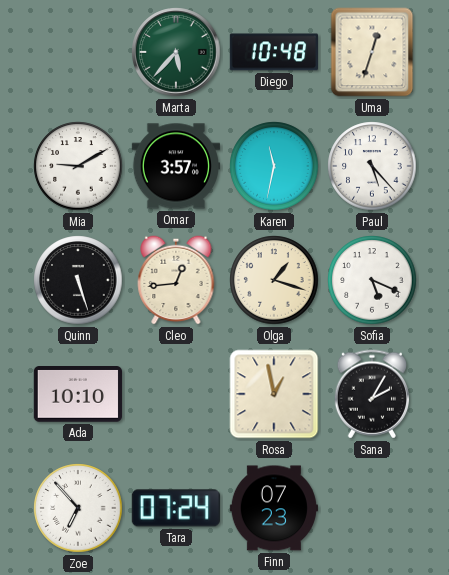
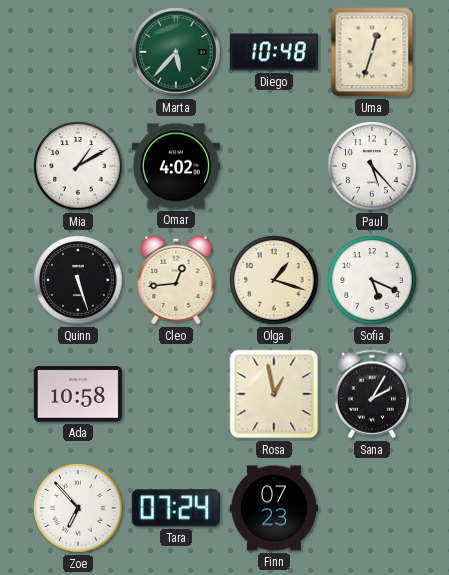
Mia: 9:10 -> 1:10
Omar: 3:57 -> 4:02
Karen: 11:32 -> none
Ada: 10:10 -> 10:58
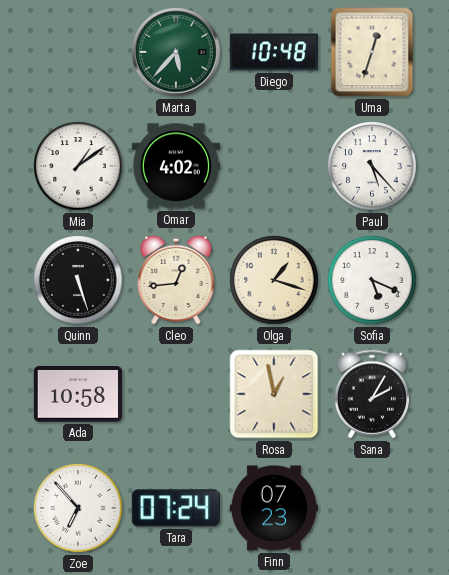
Mia: 1:10 -> 1:09
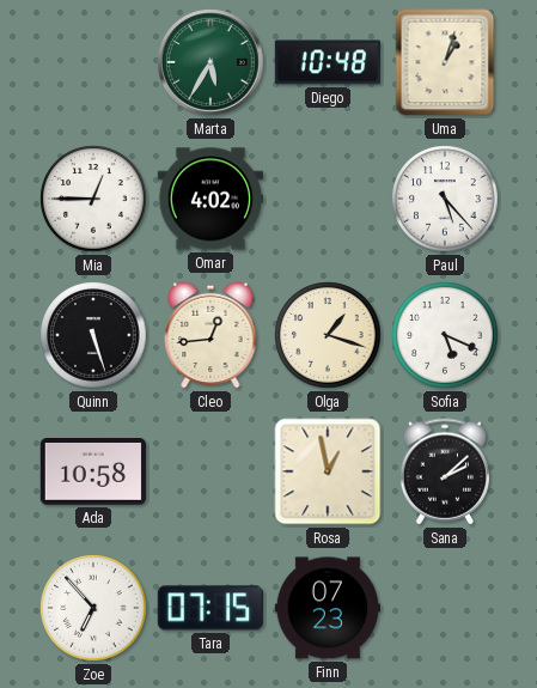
Marta: 5:37 -> 5:35
Uma: 12:33 -> 1:03
Mia: 1:09 -> 12:45
Sana: 2:05 -> 2:08
Tara: 07:24 -> 07:15
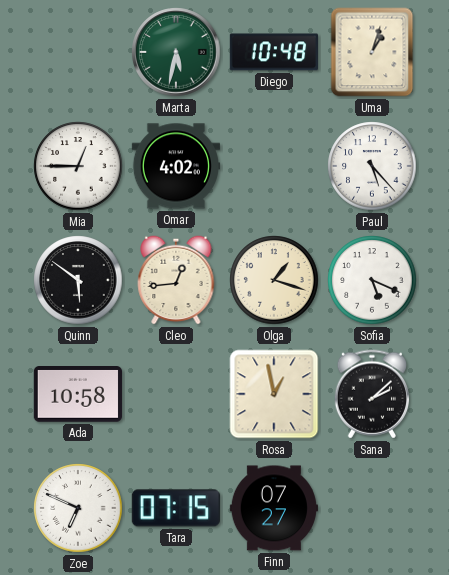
Marta: 5:35 -> 5:32
Quinn: 5:27 -> 5:51
Zoe: 6:53 -> 6:49
Finn: 07:23 -> 07:27
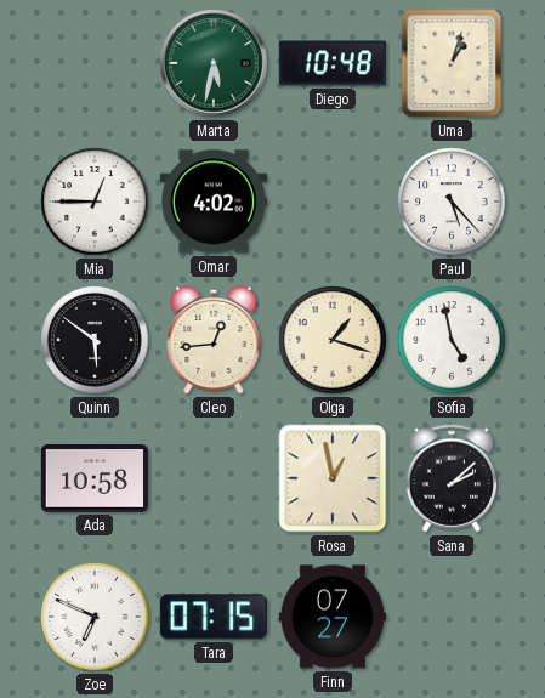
Sofia: 5:19 -> 4:58
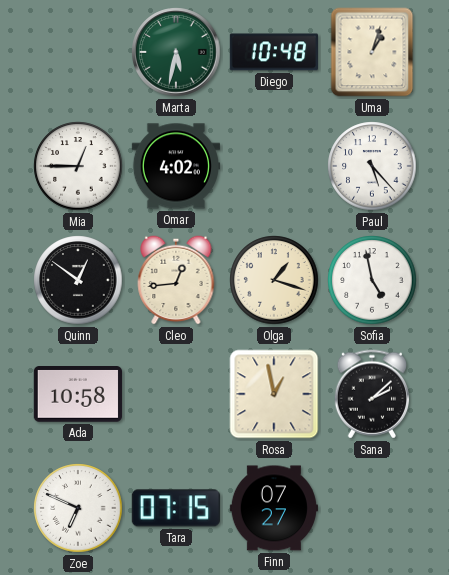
Quinn: 5:51 -> 12:51
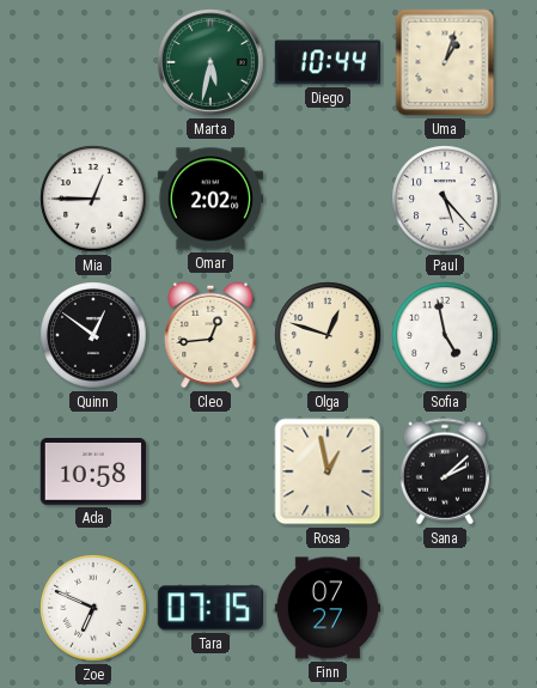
Diego: 10:48 -> 10:44
Omar: 4:02 -> 2:02
Olga: 1:18 -> 12:48
